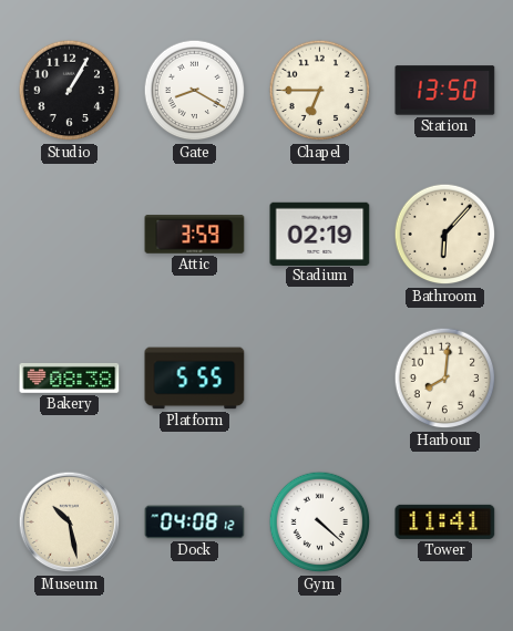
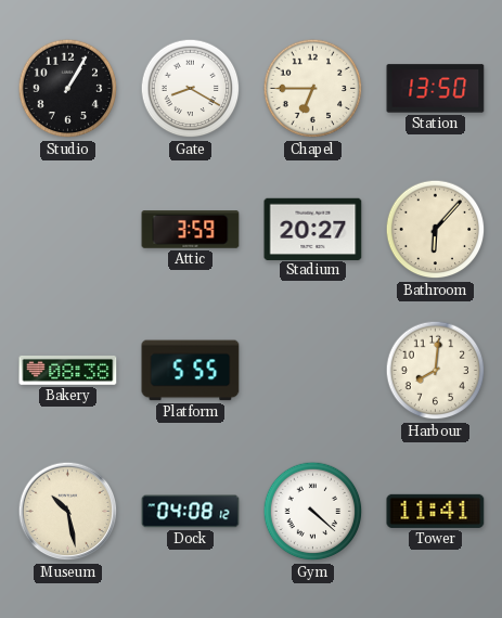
Stadium: 02:19 -> 20:27
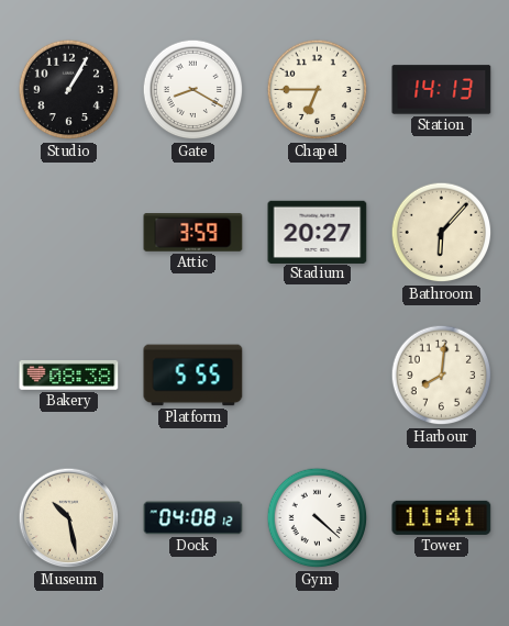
Station: 13:50 -> 14:13
